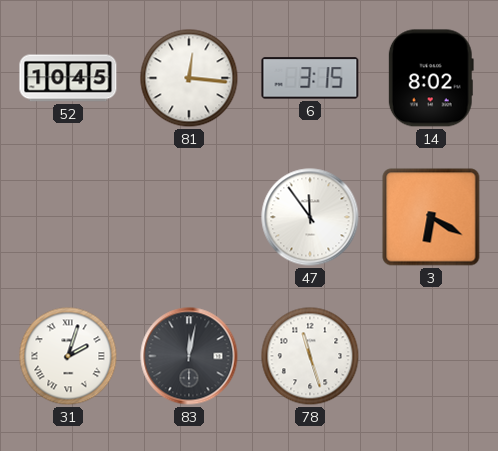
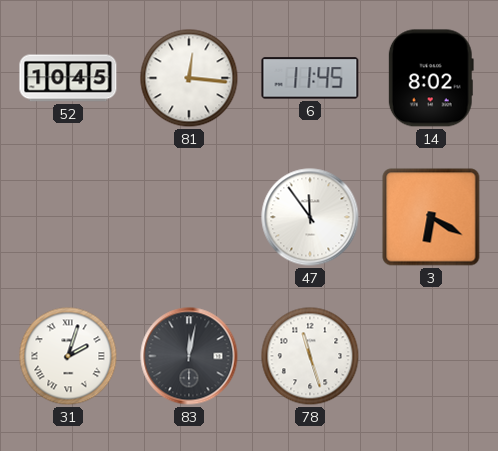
6: 3:15 -> 11:45
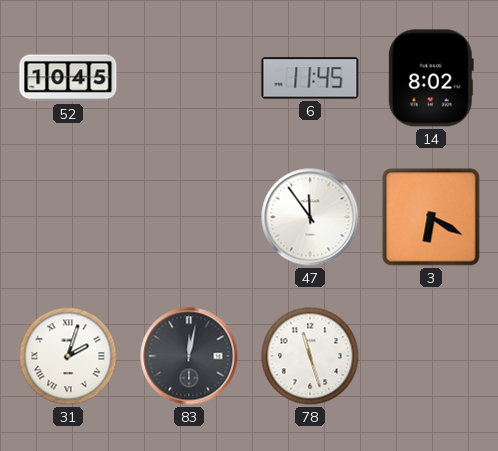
81: 12:16 -> none
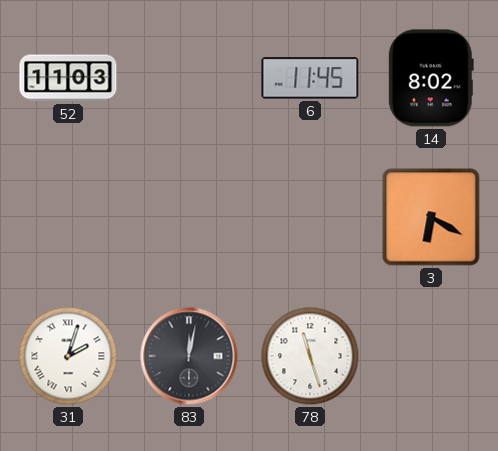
52: 10:45 -> 11:03
47: 11:54 -> none
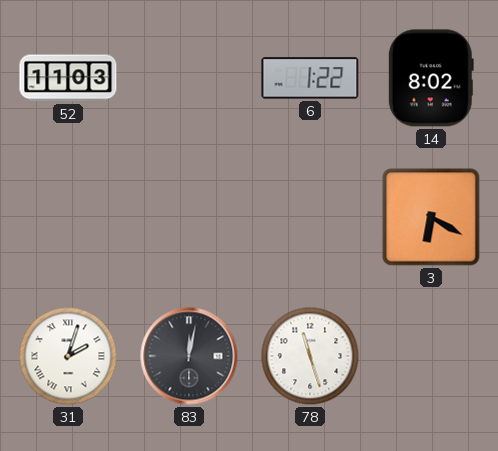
6: 11:45 -> 1:22
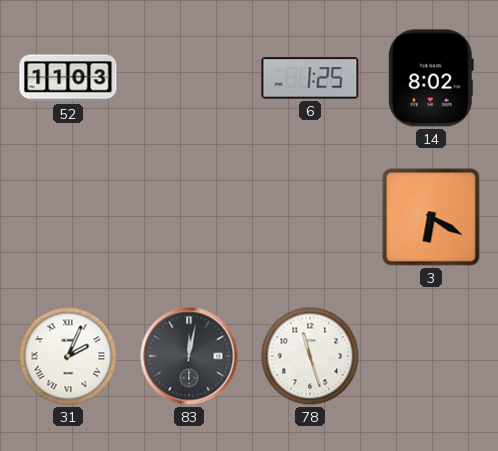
6: 1:22 -> 1:25
31: 2:03 -> 2:04
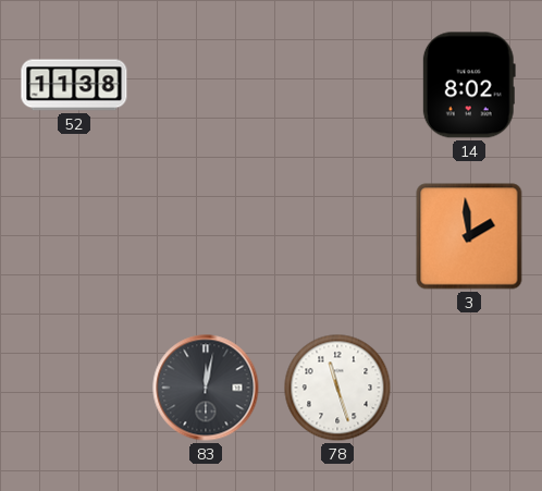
52: 11:03 -> 11:38
6: 1:25 -> none
3: 6:20 -> 1:59
31: 2:04 -> none
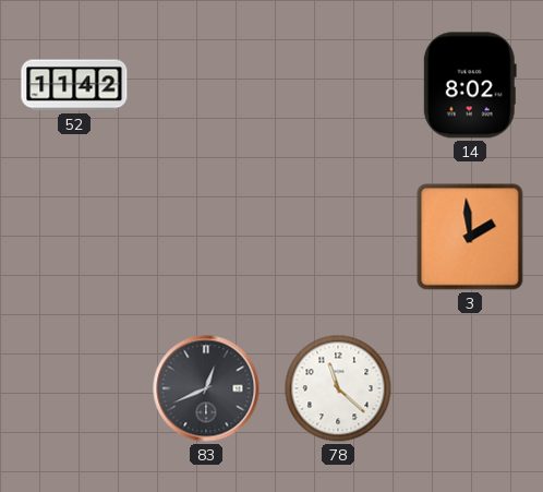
52: 11:38 -> 11:42
83: 12:02 -> 12:41
78: 11:27 -> 11:22
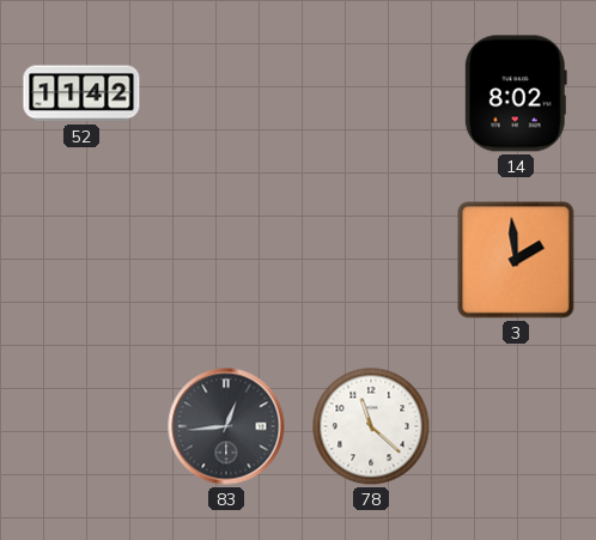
83: 12:41 -> 12:44
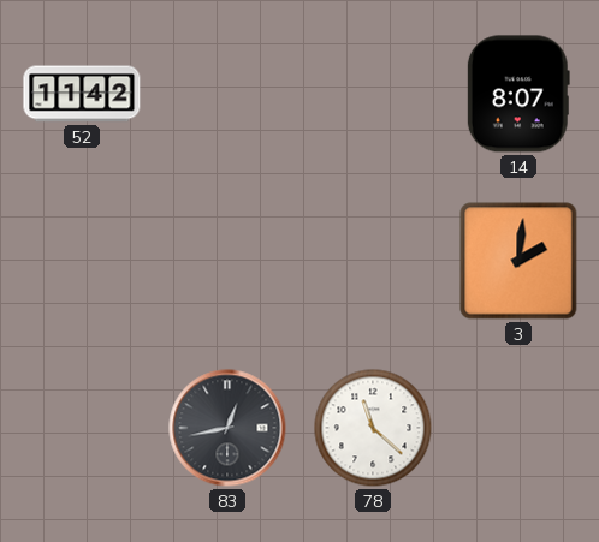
14: 8:02 -> 8:07
3: 1:59 -> 2:01
83: 12:44 -> 12:43
